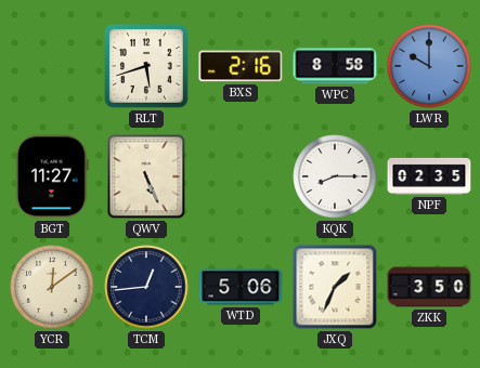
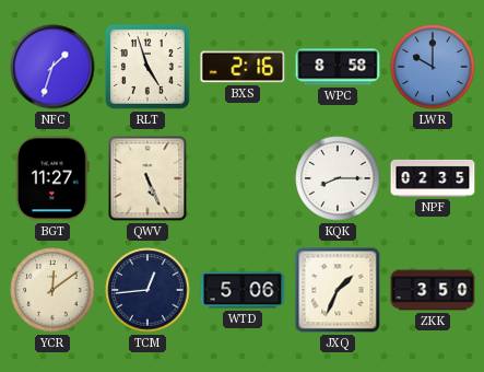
NFC: none -> 1:33
RLT: 5:42 -> 4:57
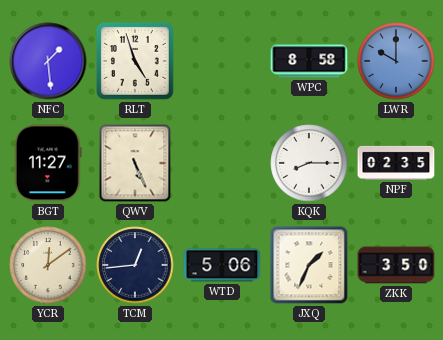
NFC: 1:33 -> 1:29
BXS: 2:16 -> none
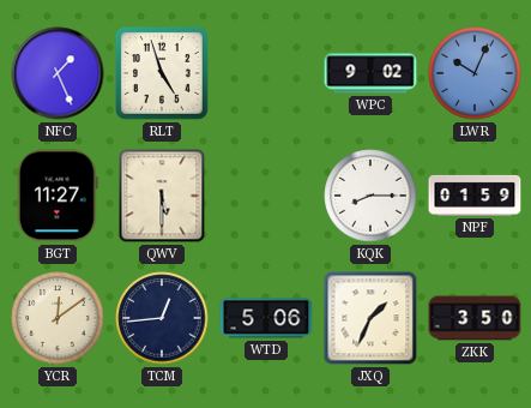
NFC: 1:29 -> 1:26
WPC: 8:58 -> 9:02
LWR: 10:00 -> 10:04
QWV: 5:26 -> 5:30
NPF: 02:35 -> 01:59
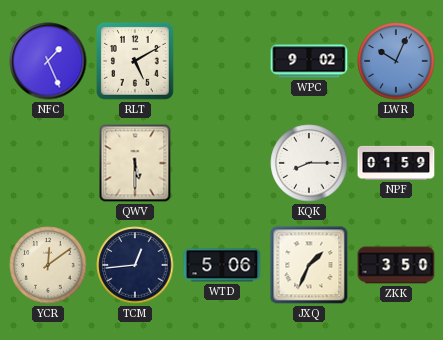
RLT: 4:57 -> 5:10
BGT: 11:27 -> none
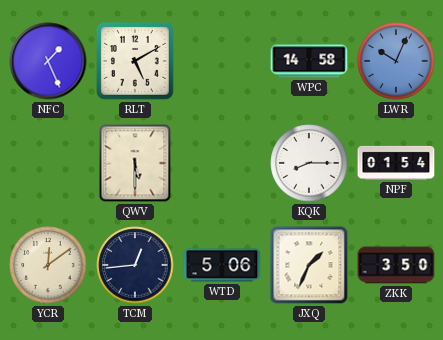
WPC: 9:02 -> 14:58
NPF: 01:59 -> 01:54
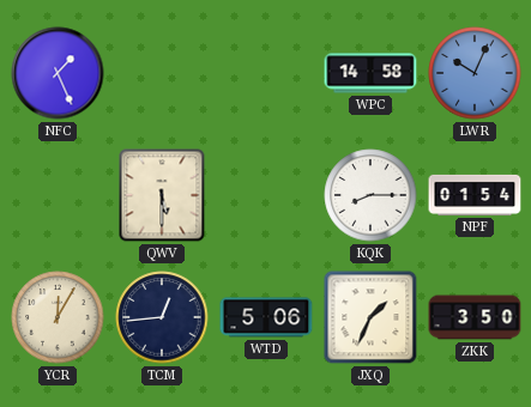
RLT: 5:10 -> none
YCR: 12:09 -> 12:05
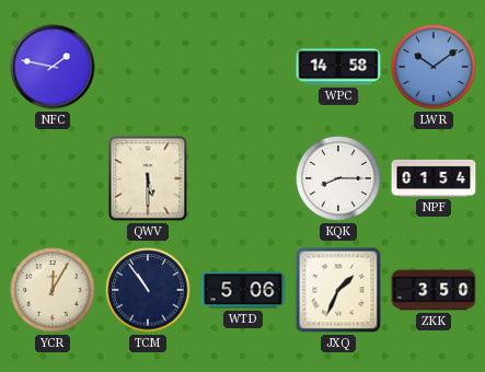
NFC: 1:26 -> 1:47
LWR: 10:04 -> 10:09
TCM: 12:44 -> 10:54
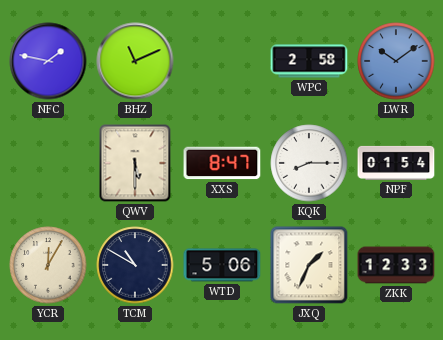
BHZ: none -> 11:11
WPC: 14:58 -> 2:58
XXS: none -> 8:47
TCM: 10:54 -> 10:50
ZKK: 3:50 -> 12:33
